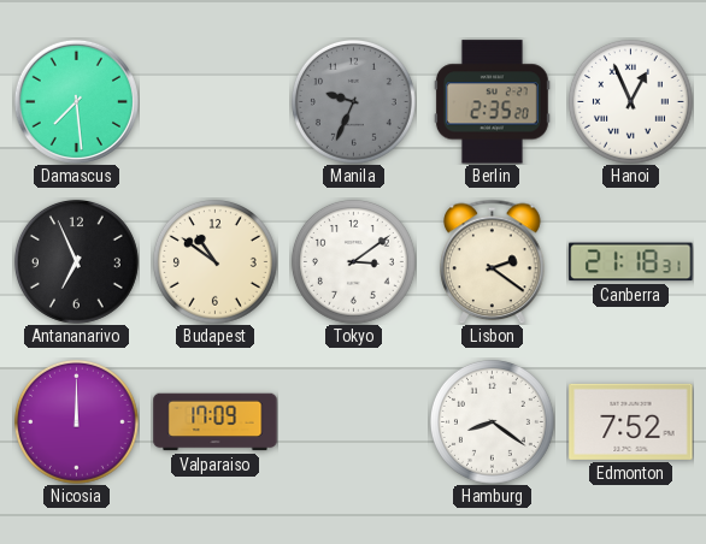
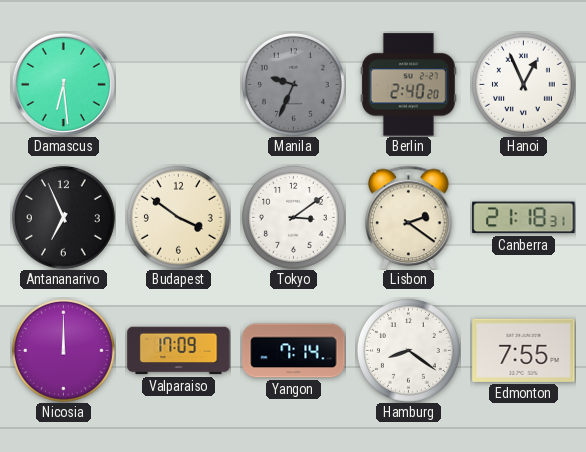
Damascus: 7:29 -> 6:29
Berlin: 2:35 -> 2:40
Budapest: 10:51 -> 3:51
Yangon: none -> 7:14
Edmonton: 7:52 -> 7:55
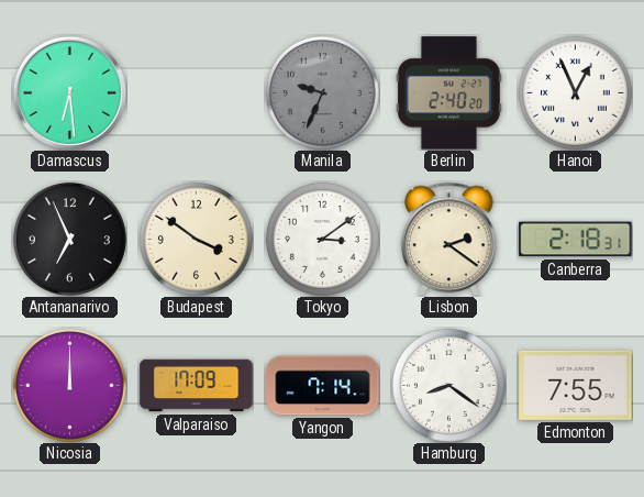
Canberra: 21:18 -> 2:18
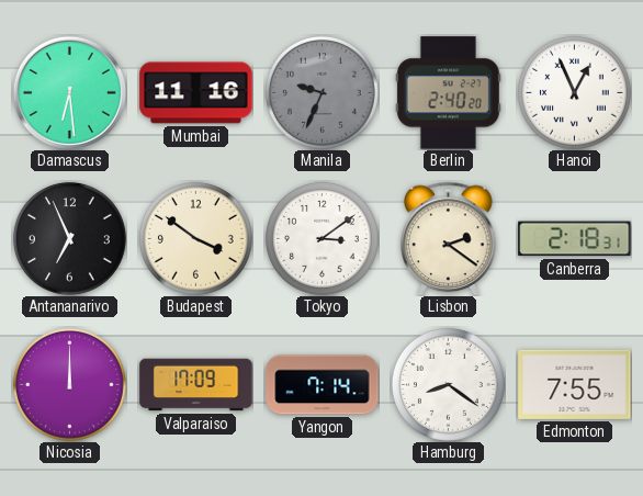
Mumbai: none -> 11:16
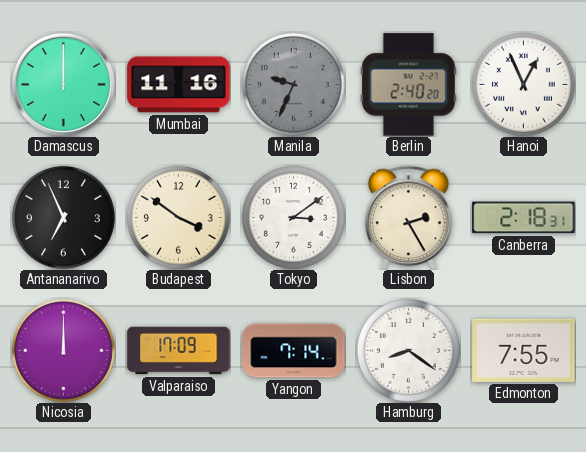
Damascus: 6:29 -> 12:00
Lisbon: 2:21 -> 2:25
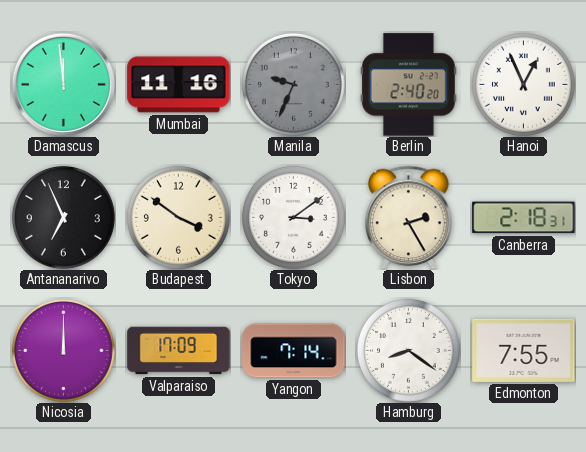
Damascus: 12:00 -> 11:59
